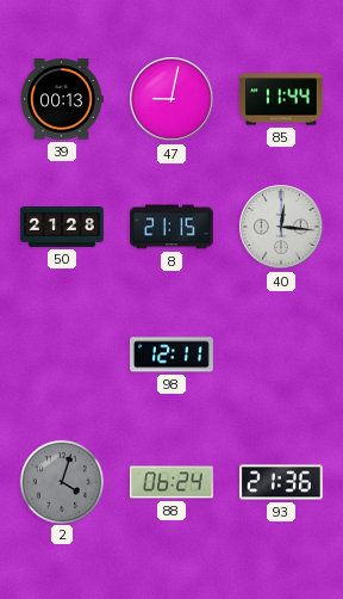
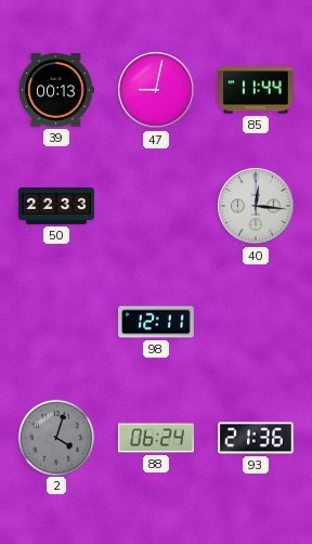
50: 21:28 -> 22:33
8: 21:15 -> none
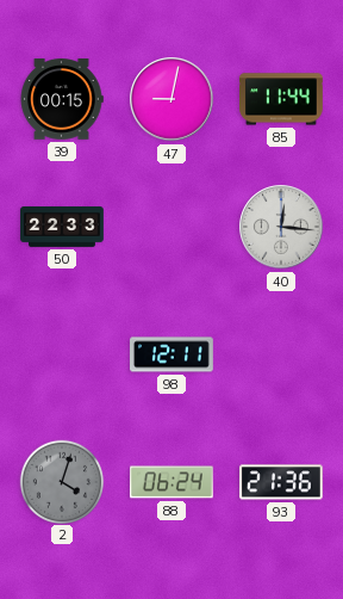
39: 00:13 -> 00:15
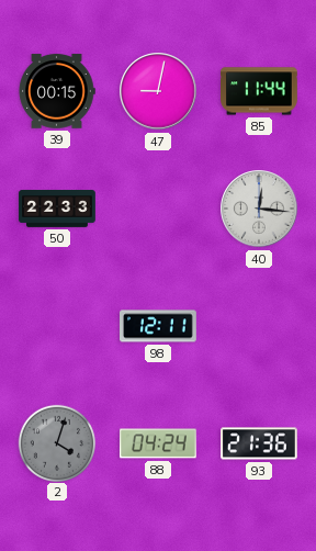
88: 06:24 -> 04:24
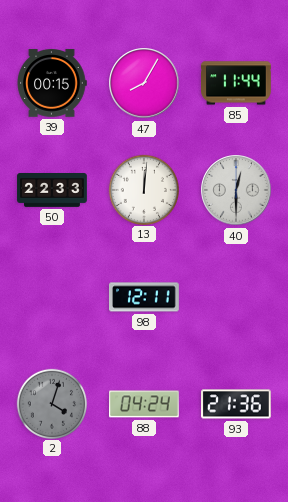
47: 9:02 -> 8:05
13: none -> 12:01
40: 12:16 -> 12:30
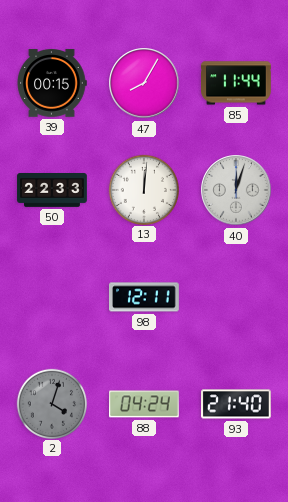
40: 12:30 -> 12:03
93: 21:36 -> 21:40
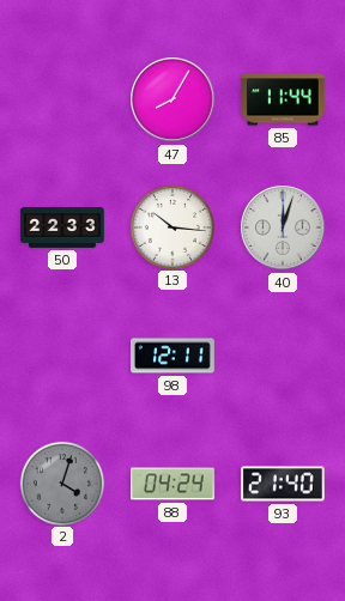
39: 00:15 -> none
13: 12:01 -> 10:16
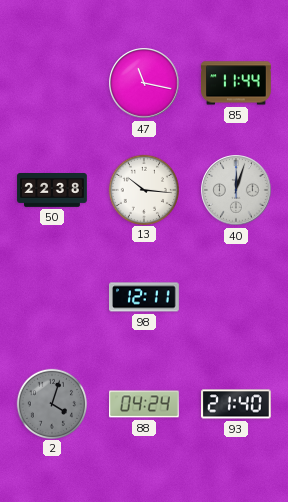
47: 8:05 -> 11:17
50: 22:33 -> 22:38
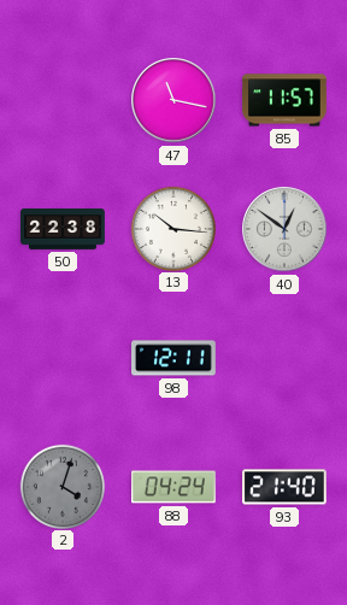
85: 11:44 -> 11:57
40: 12:03 -> 12:51
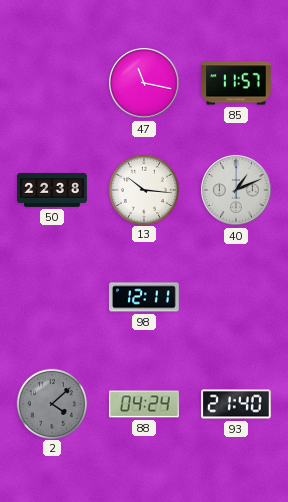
40: 12:51 -> 1:11
2: 4:03 -> 4:08
